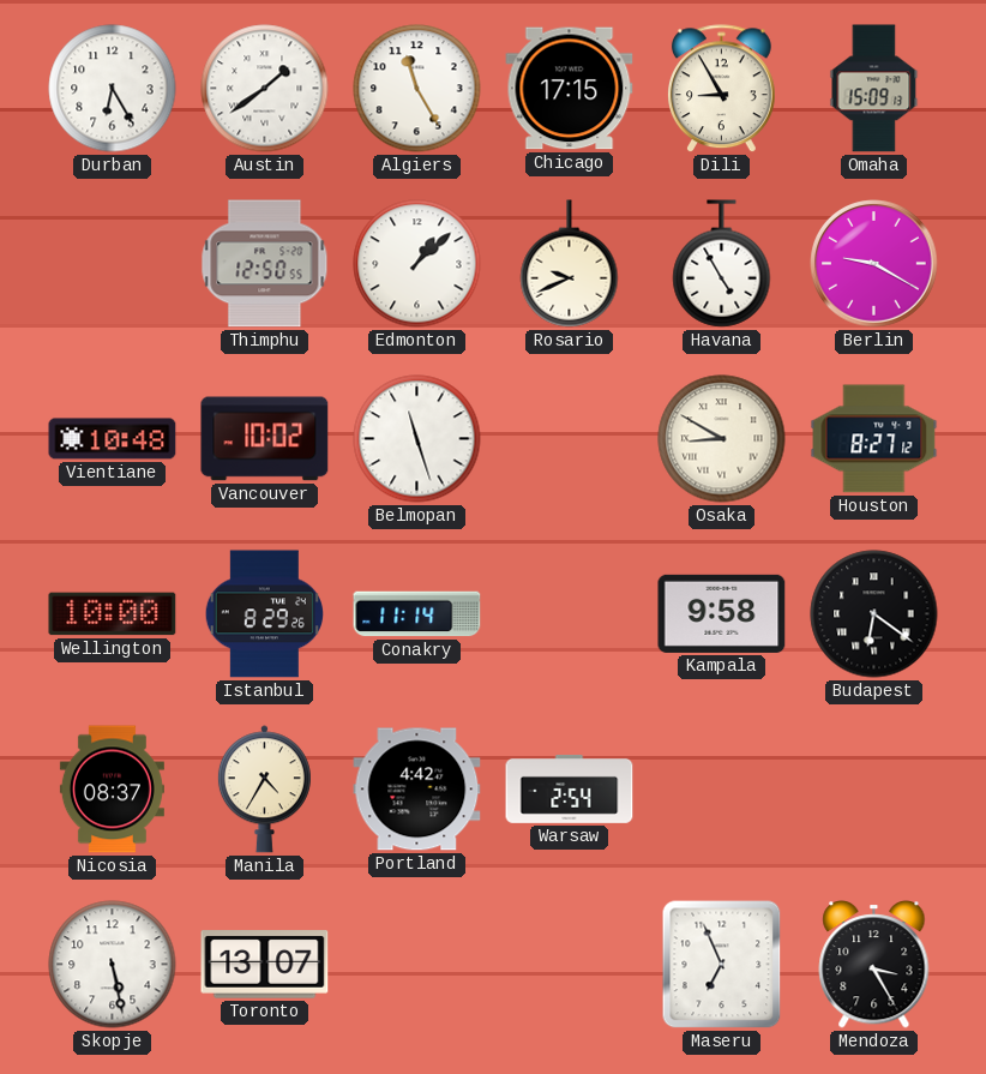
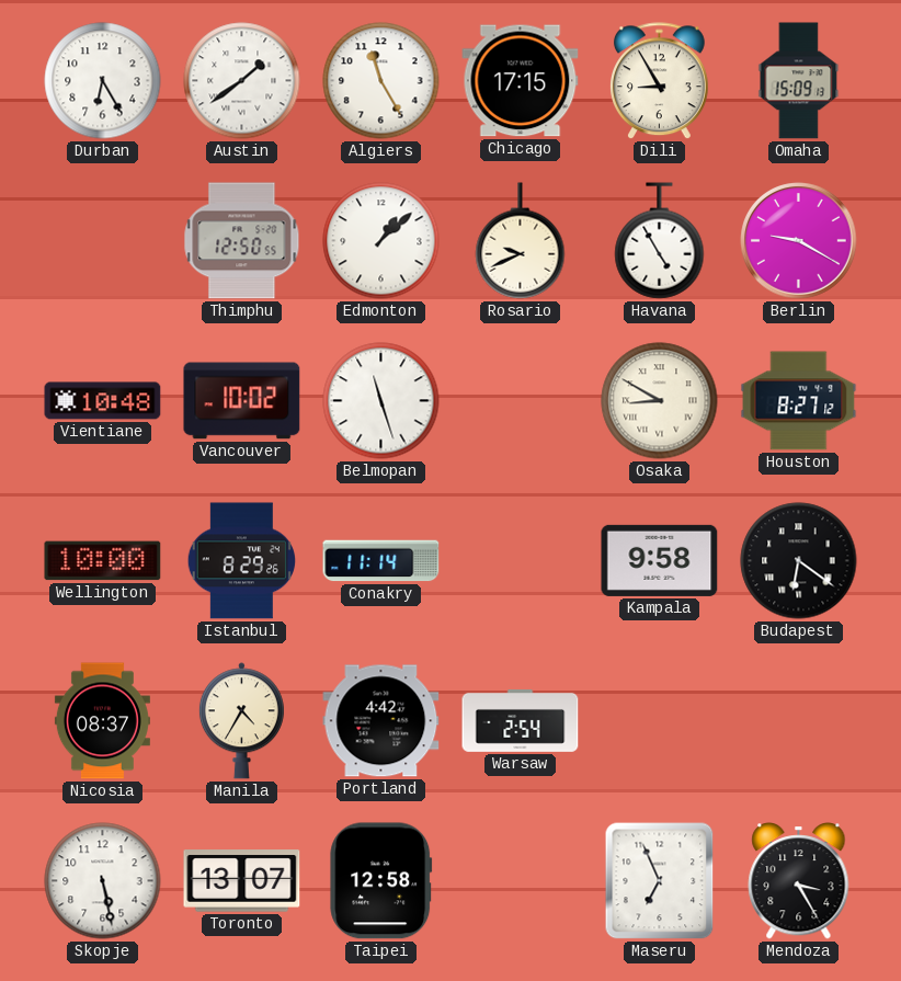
Taipei: none -> 12:58
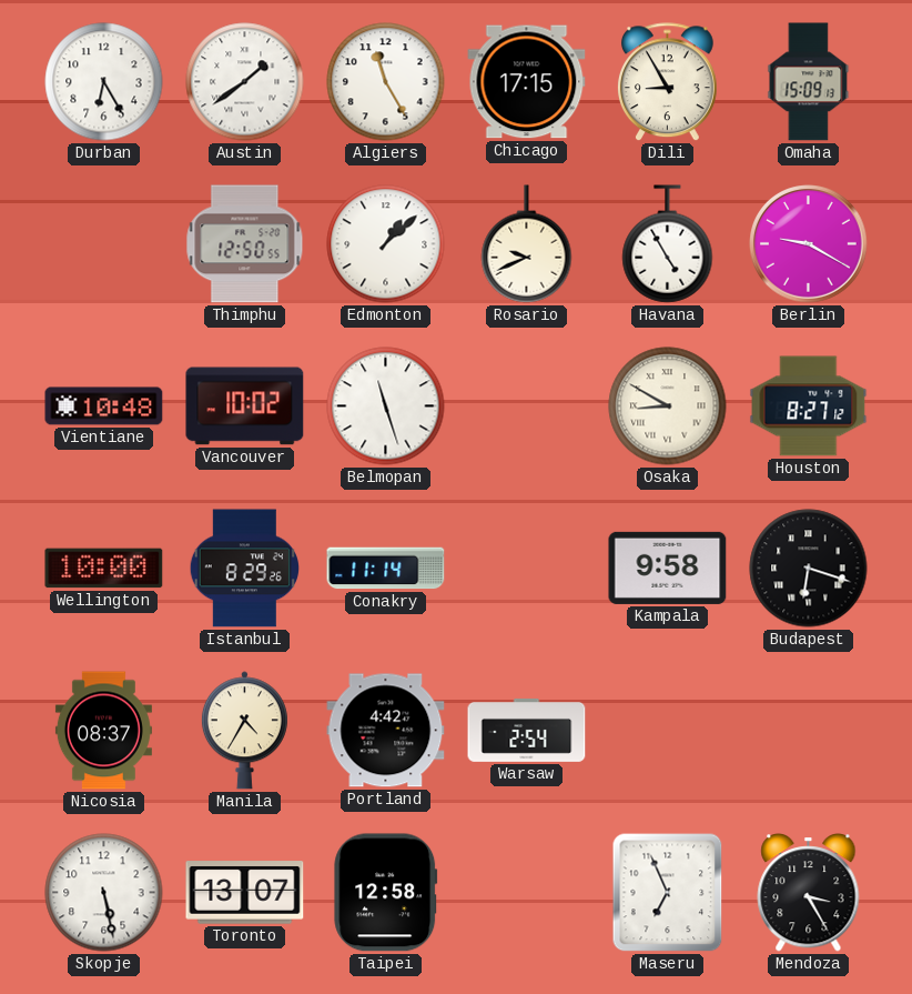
Budapest: 6:21 -> 6:18
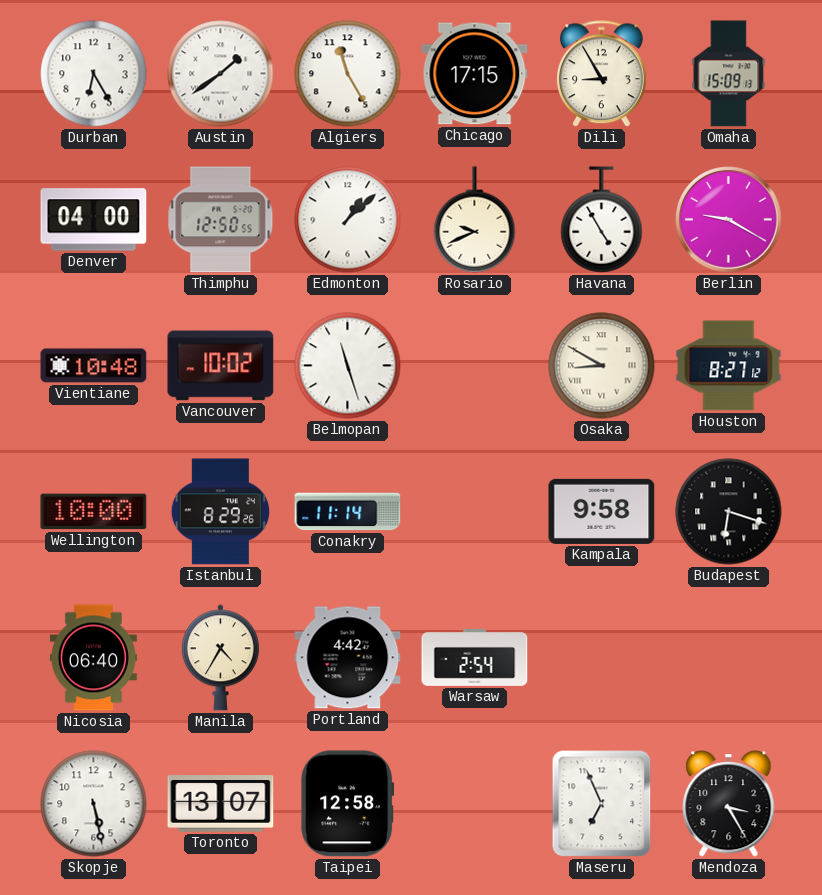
Denver: none -> 04:00
Nicosia: 08:37 -> 06:40
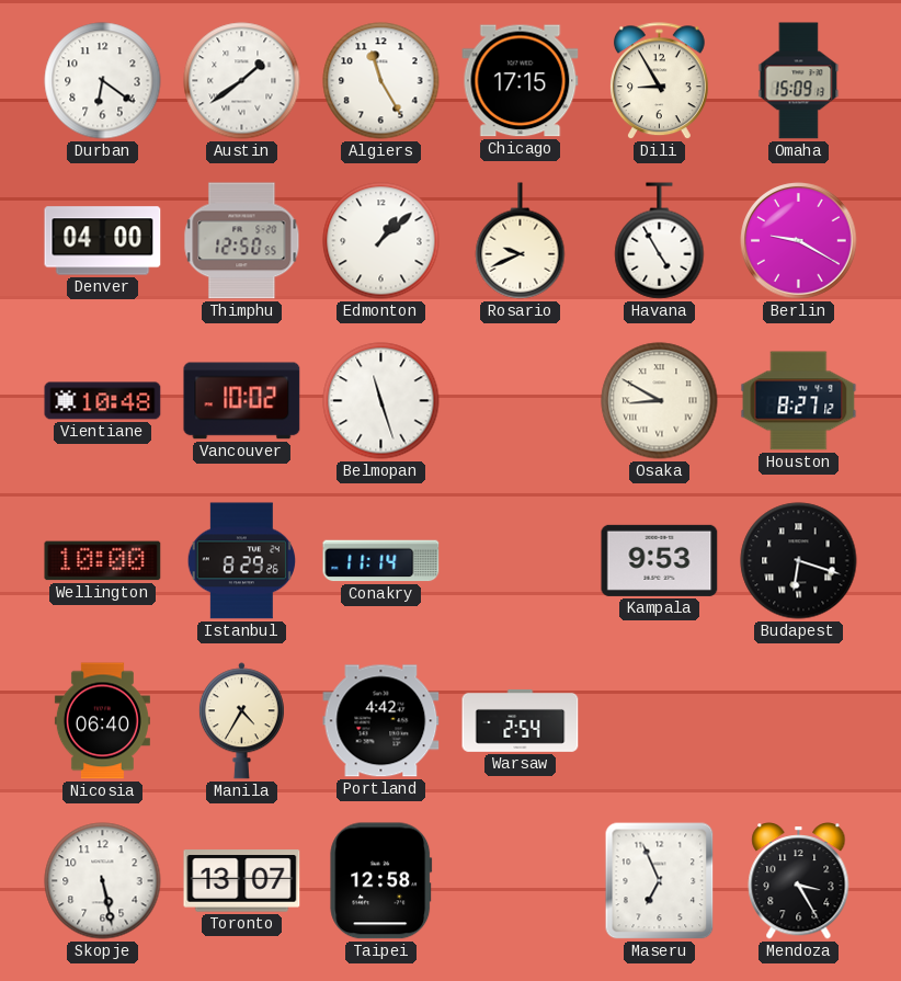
Durban: 6:25 -> 6:21
Kampala: 9:58 -> 9:53
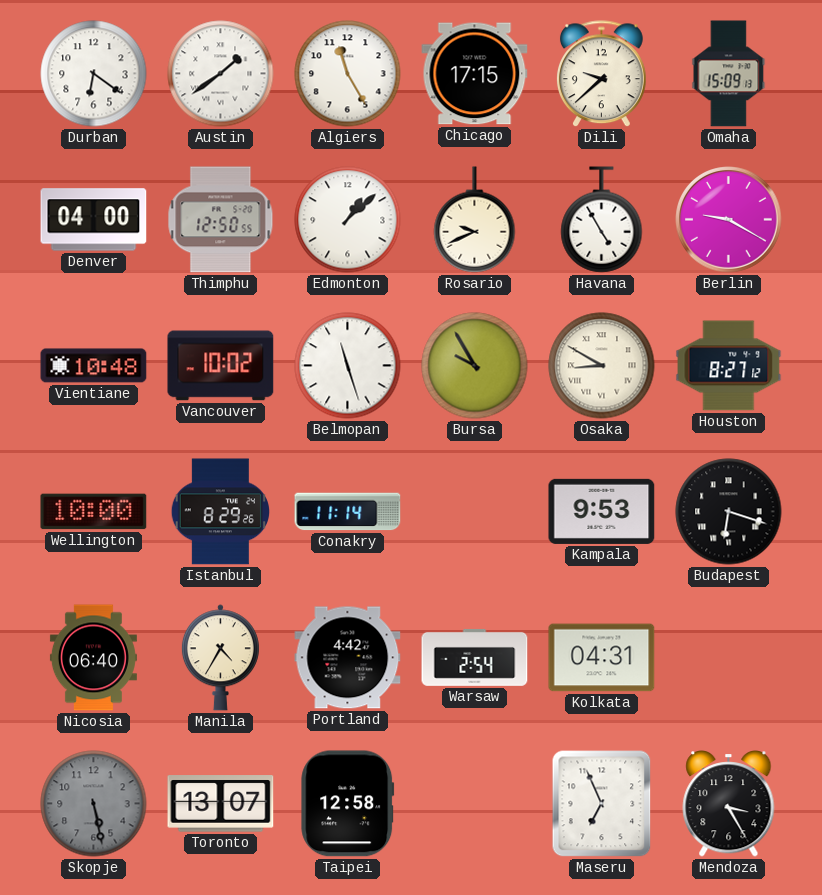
Dili: 8:55 -> 9:38
Bursa: none -> 9:55
Kolkata: none -> 04:31
Skopje dial: white -> grey
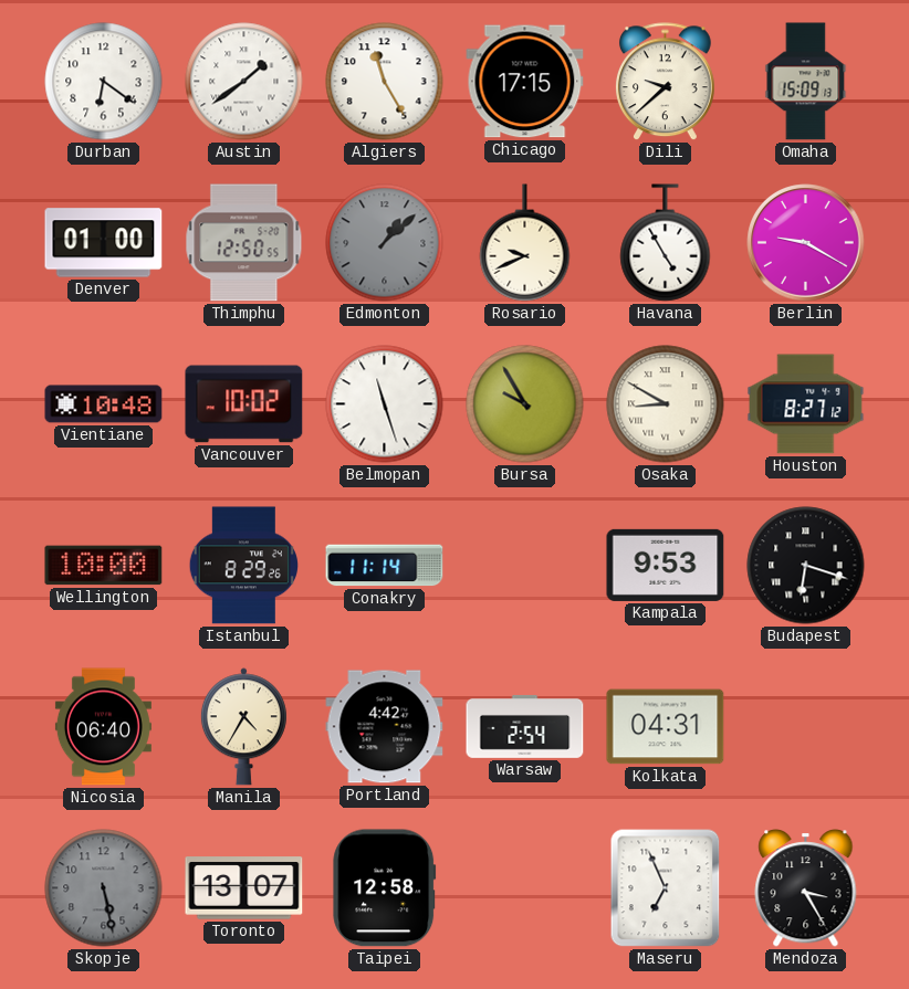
Denver: 04:00 -> 01:00
Edmonton dial: white -> grey
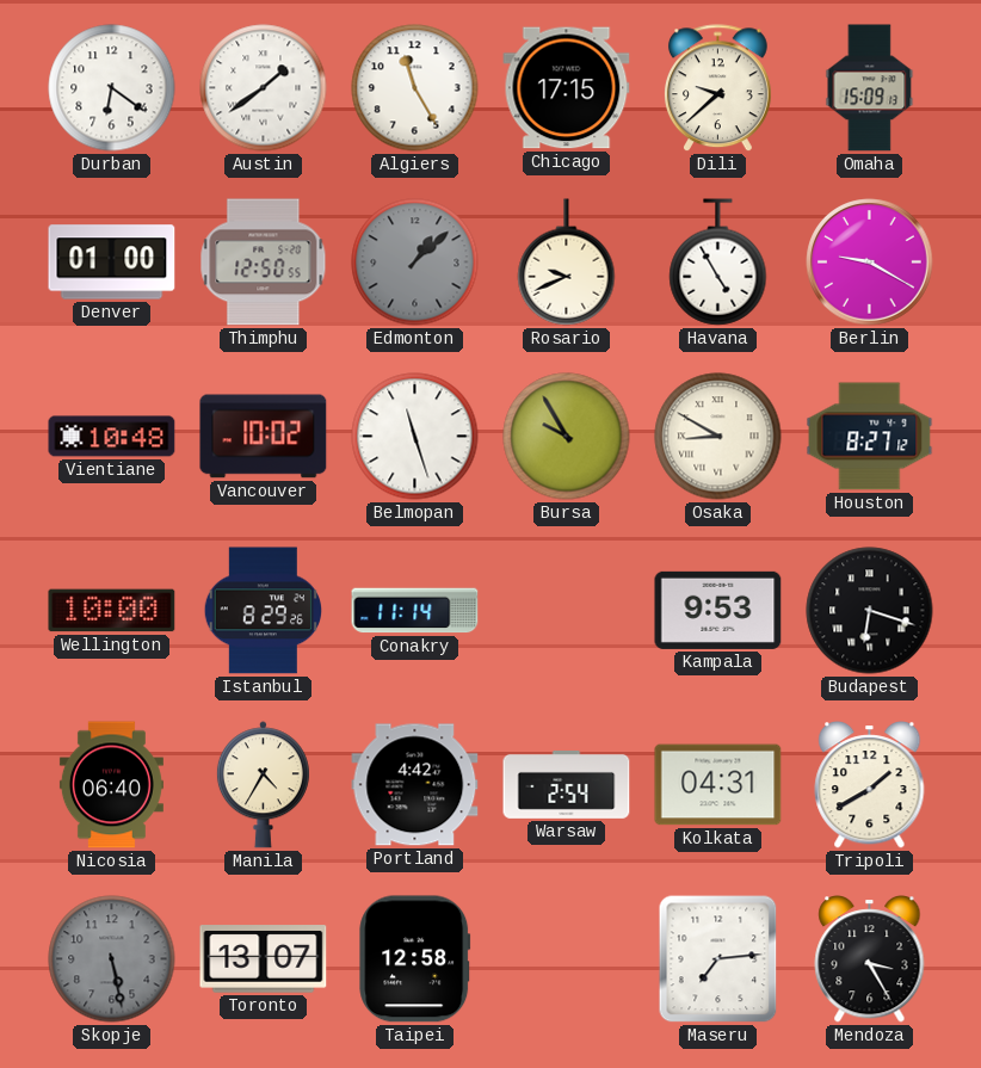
Tripoli: none -> 1:40
Maseru: 6:56 -> 7:14
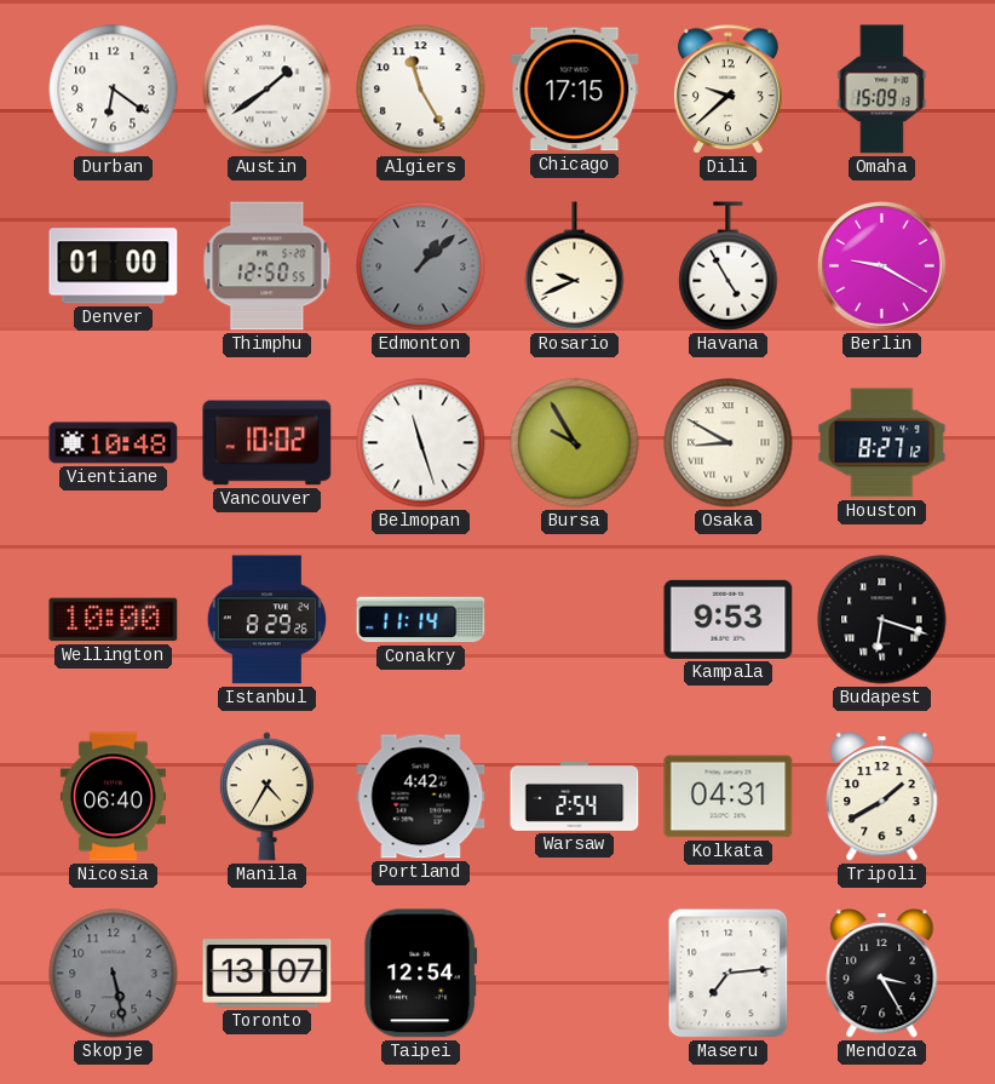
Taipei: 12:58 -> 12:54
